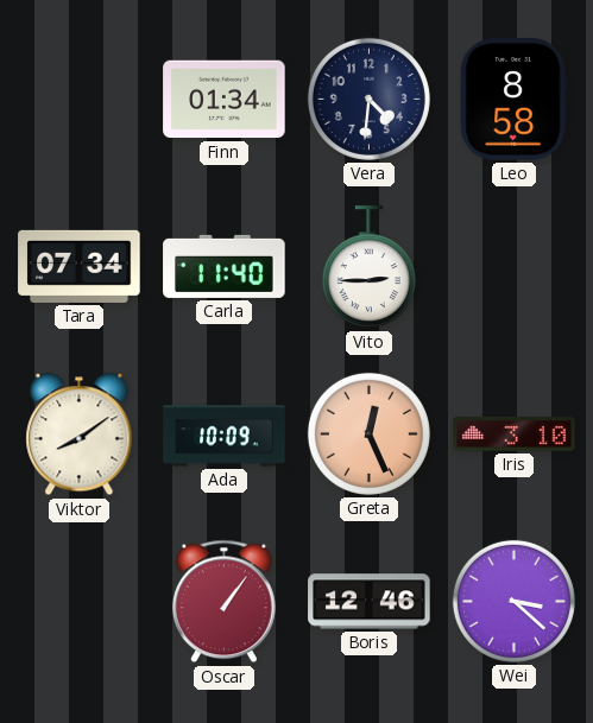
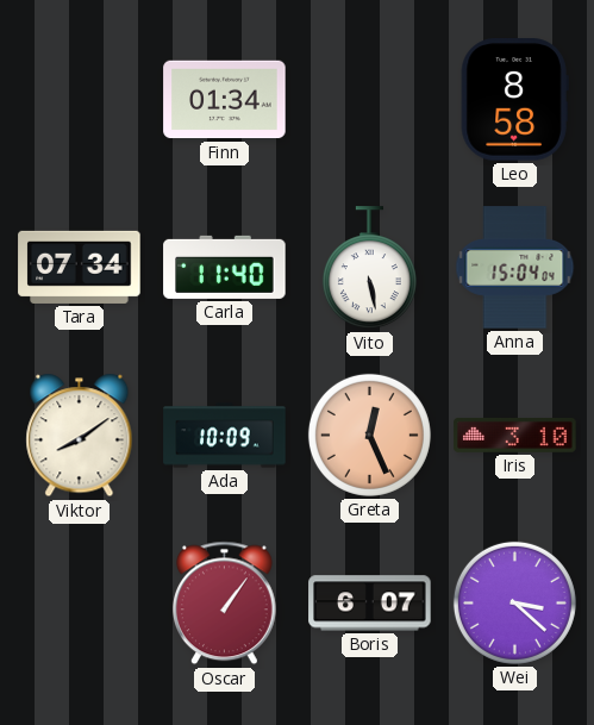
Vera: 4:31 -> none
Vito: 2:45 -> 5:28
Anna: none -> 15:04
Boris: 12:46 -> 6:07
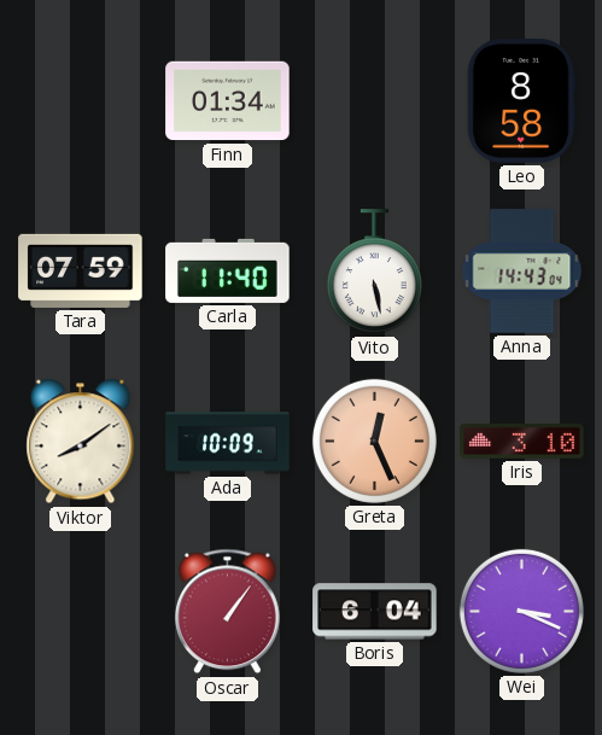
Tara: 07:34 -> 07:59
Anna: 15:04 -> 14:43
Boris: 6:07 -> 6:04
Wei: 3:22 -> 3:19
